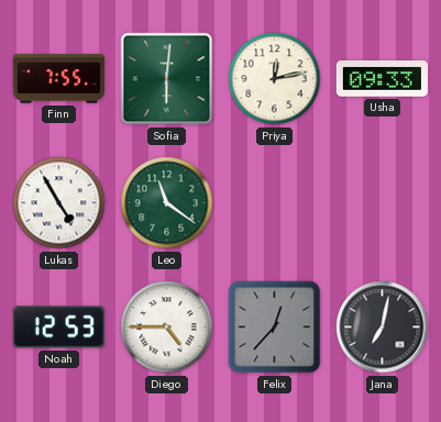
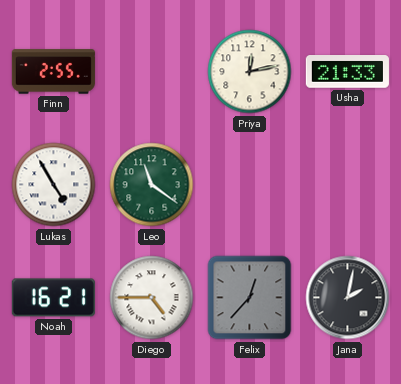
Finn: 7:55 -> 2:55
Sofia: 6:01 -> none
Usha: 09:33 -> 21:33
Noah: 12:53 -> 16:21
Jana: 7:02 -> 2:02
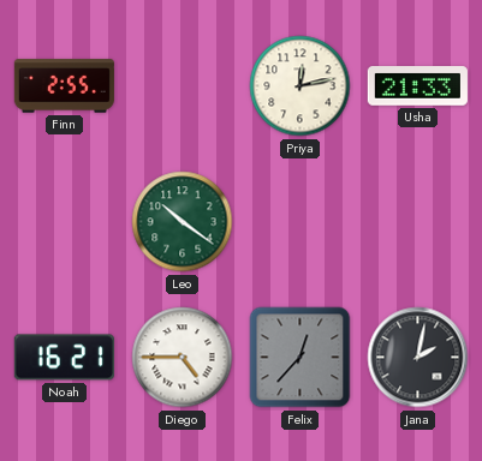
Lukas: 4:55 -> none
Leo: 11:21 -> 10:21
